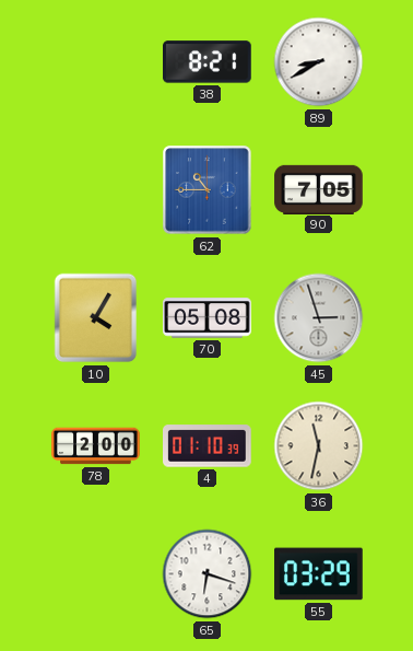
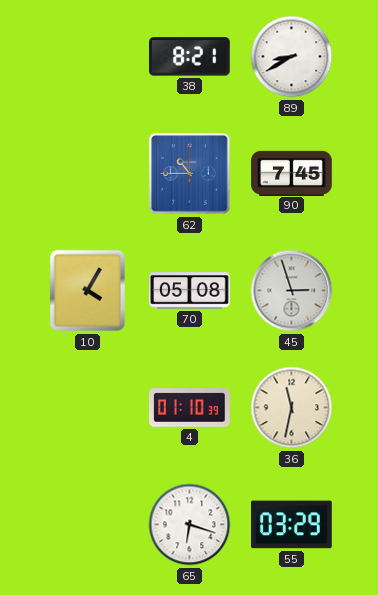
90: 7:05 -> 7:45
78: 2:00 -> none
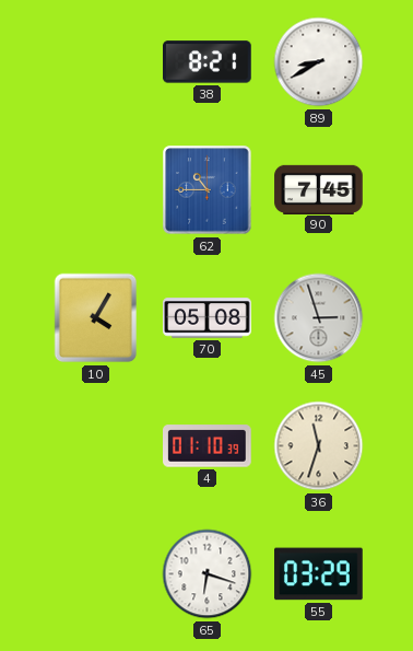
36: 11:32 -> 11:33
